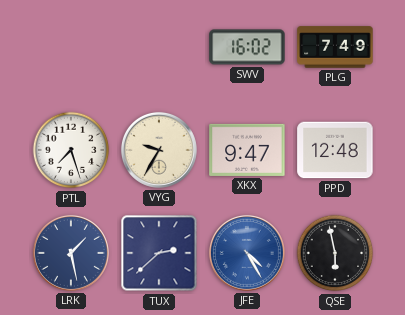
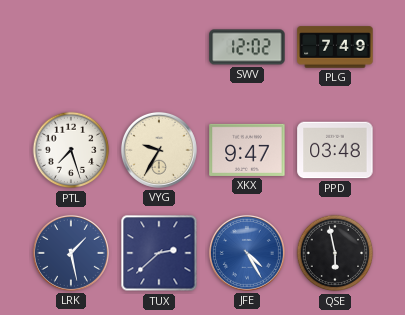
SWV: 16:02 -> 12:02
PPD: 12:48 -> 03:48
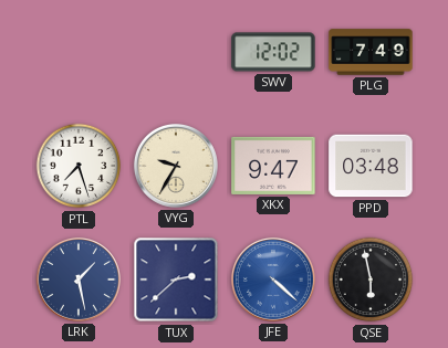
JFE: 4:25 -> 4:22
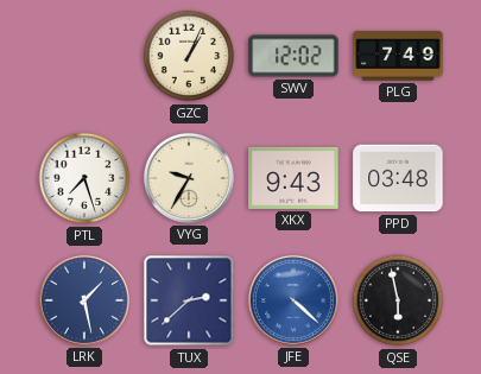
GZC: none -> 1:04
XKX: 9:47 -> 9:43
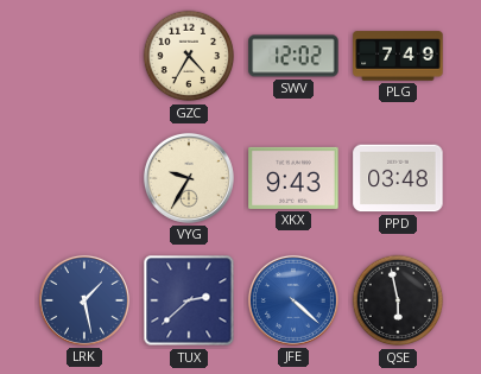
GZC: 1:04 -> 4:35
PTL: 7:27 -> none
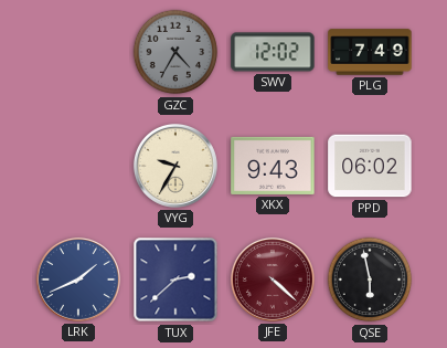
GZC dial: cream -> grey
PPD: 03:48 -> 06:02
LRK: 1:28 -> 1:41
JFE dial: blue -> burgundy
